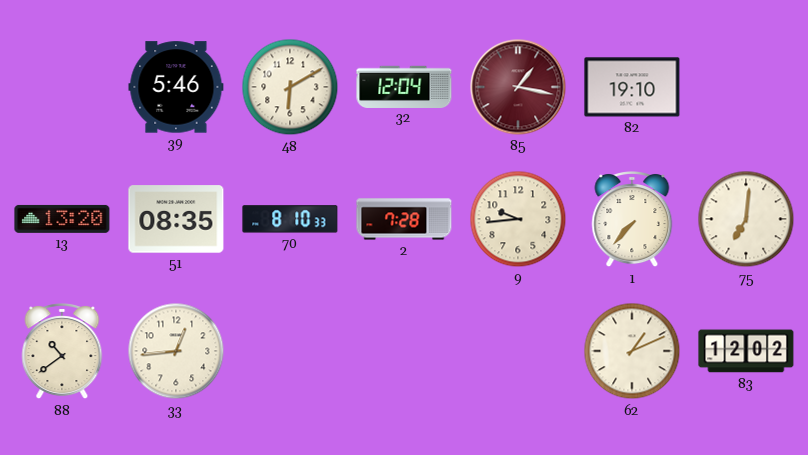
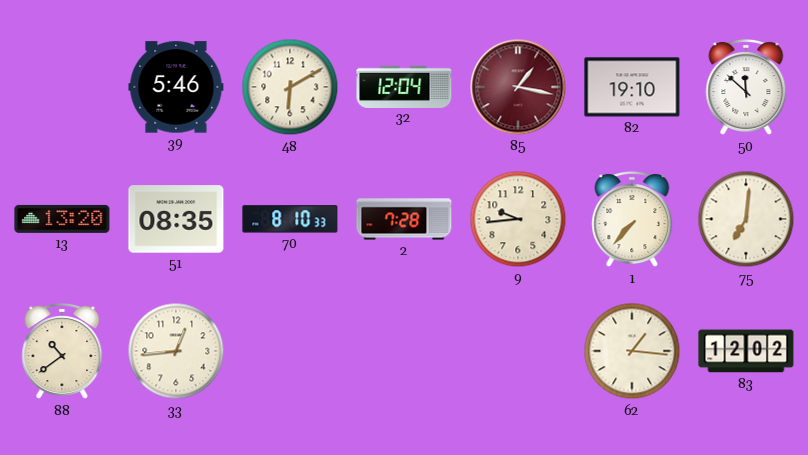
50: none -> 11:52
62: 1:11 -> 1:16
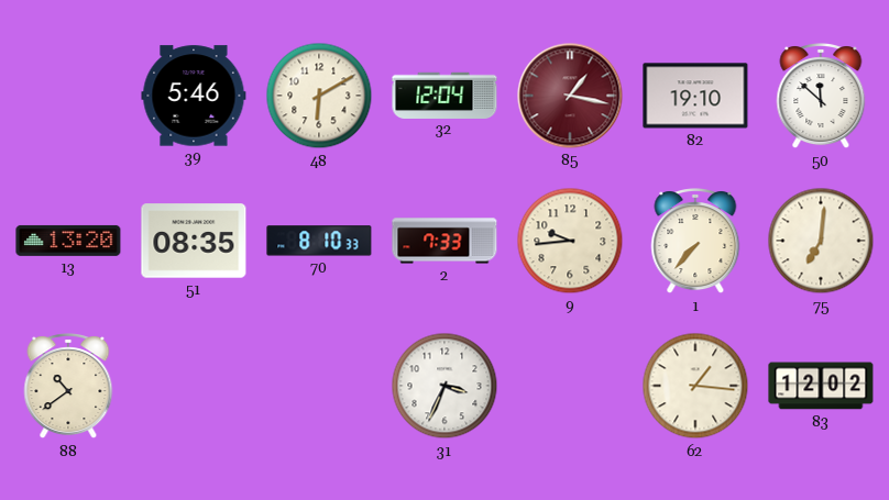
2: 7:28 -> 7:33
33: 12:44 -> none
31: none -> 3:34
